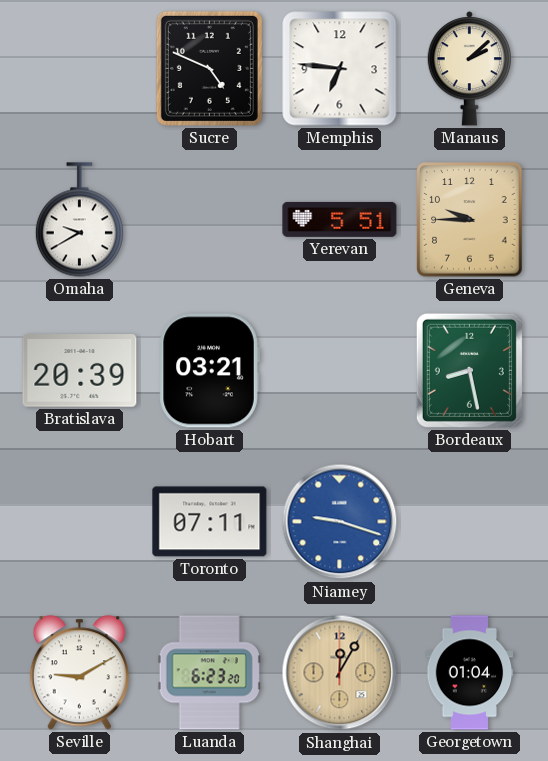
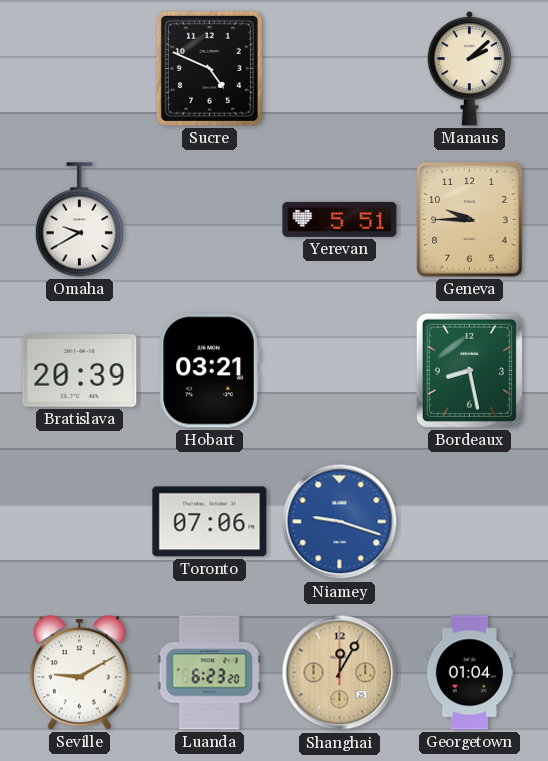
Memphis: 6:46 -> none
Toronto: 07:11 -> 07:06
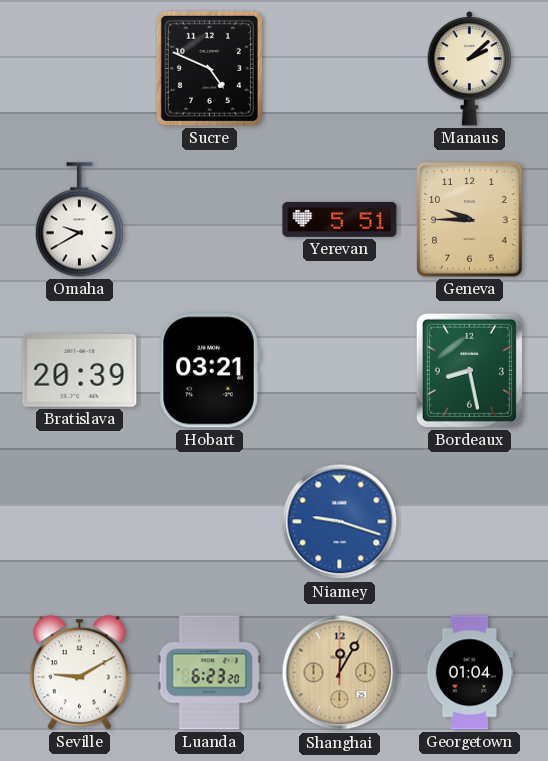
Toronto: 07:06 -> none
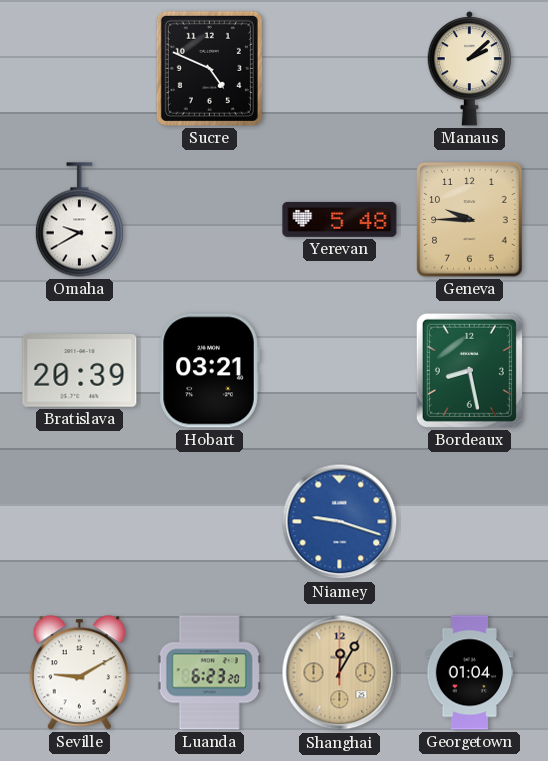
Yerevan: 5:51 -> 5:48
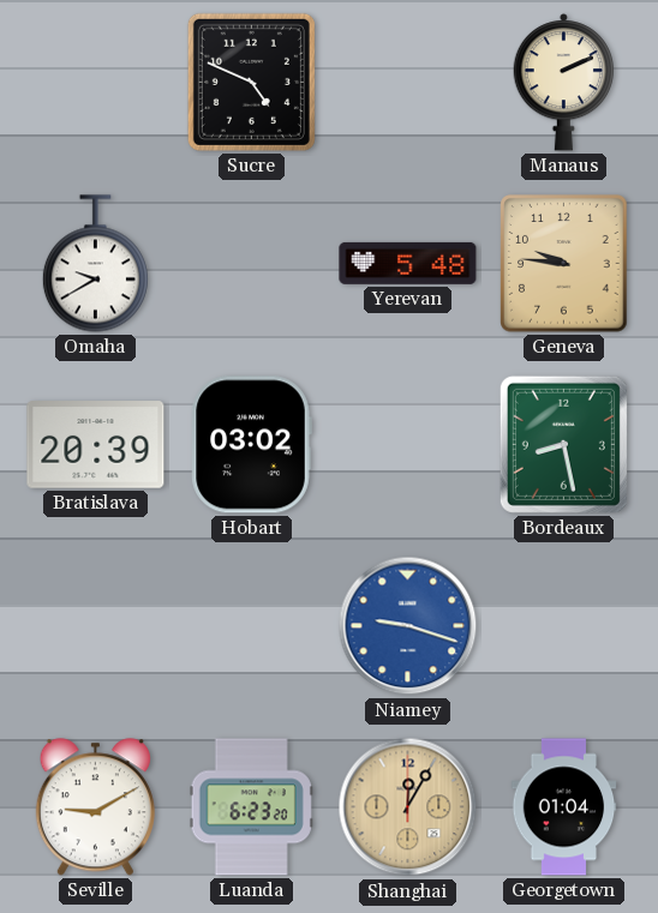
Manaus: 2:08 -> 2:11
Geneva: 9:45 -> 9:46
Hobart: 03:21 -> 03:02
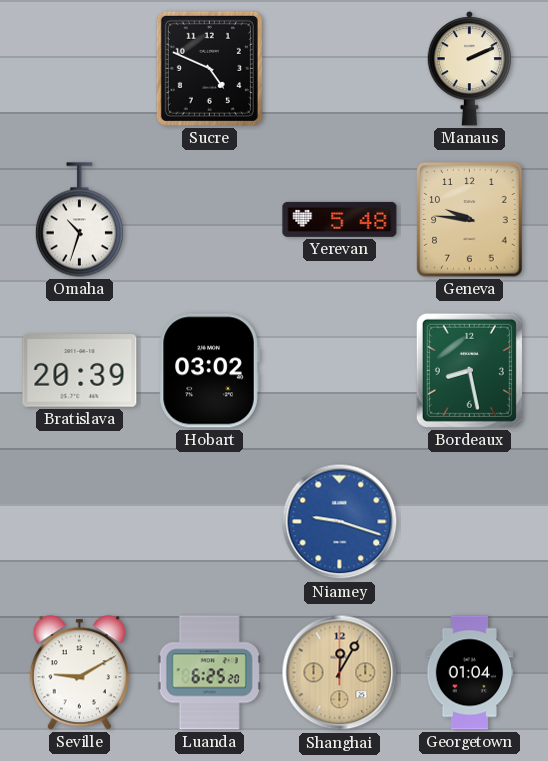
Omaha: 9:40 -> 10:33
Luanda: 6:23 -> 6:25
